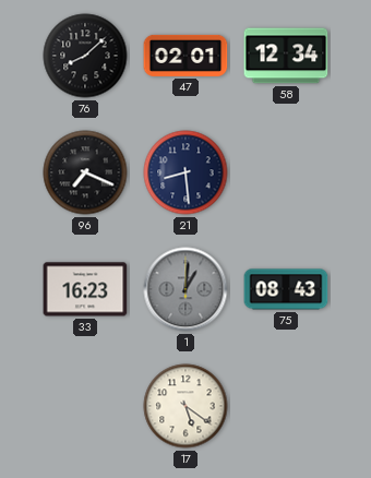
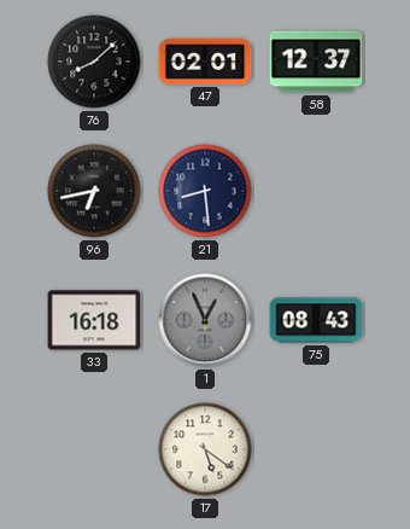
58: 12:34 -> 12:37
96: 7:19 -> 6:43
33: 16:23 -> 16:18
1: 1:01 -> 12:56
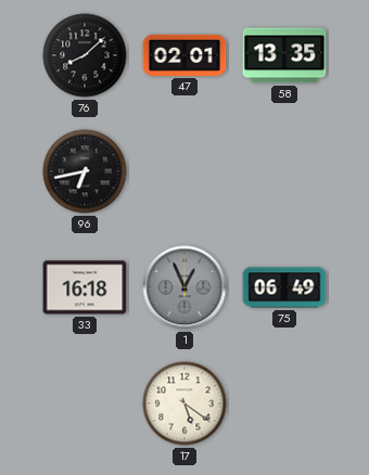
58: 12:37 -> 13:35
21: 8:29 -> none
75: 08:43 -> 06:49
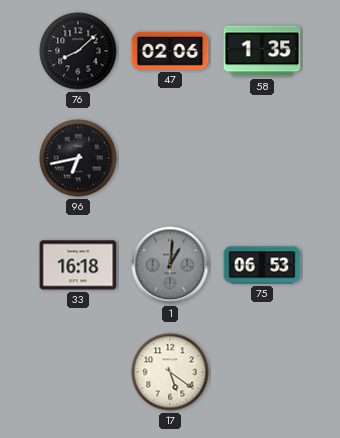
47: 02:01 -> 02:06
58: 13:35 -> 1:35
1: 12:56 -> 1:01
75: 06:49 -> 06:53
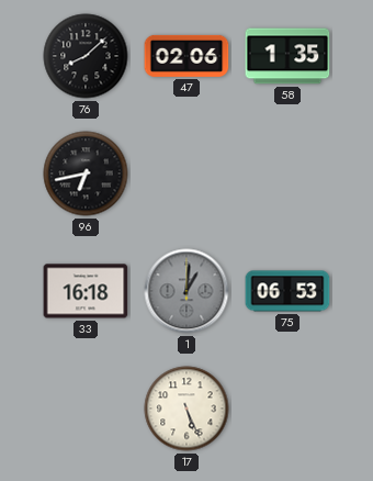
17: 5:21 -> 5:26
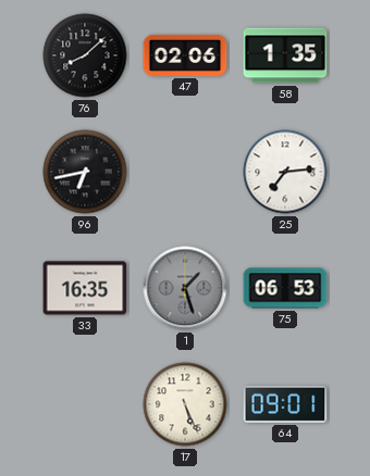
25: none -> 7:14
33: 16:18 -> 16:35
1: 1:01 -> 1:27
64: none -> 09:01
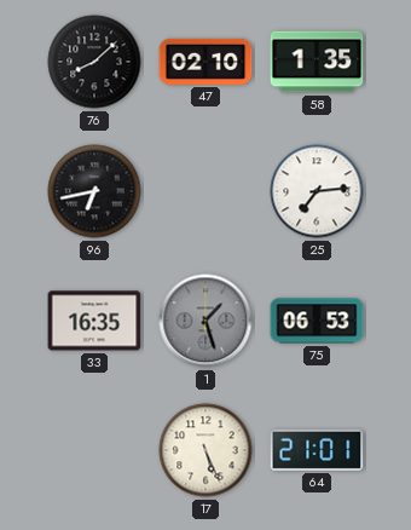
47: 02:06 -> 02:10
64: 09:01 -> 21:01
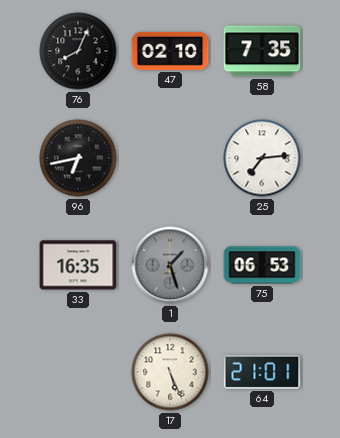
76: 8:08 -> 8:04
58: 1:35 -> 7:35
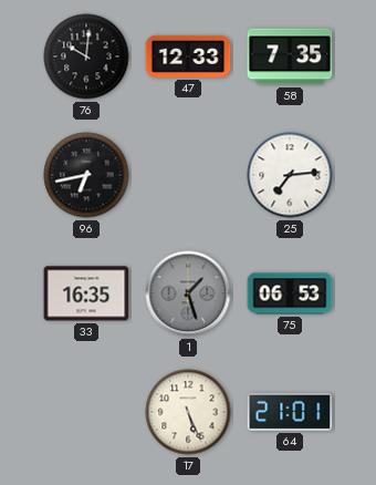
76: 8:04 -> 10:01
47: 02:10 -> 12:33
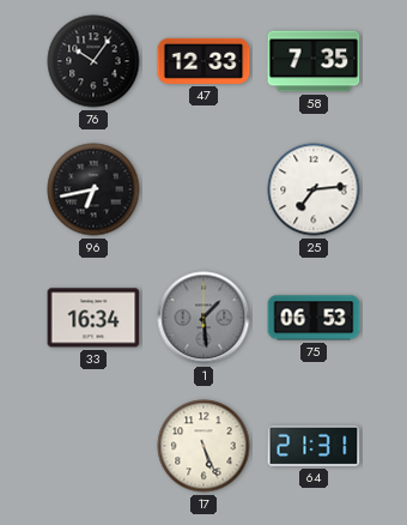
76: 10:01 -> 10:06
33: 16:35 -> 16:34
1: 1:27 -> 1:29
64: 21:01 -> 21:31
